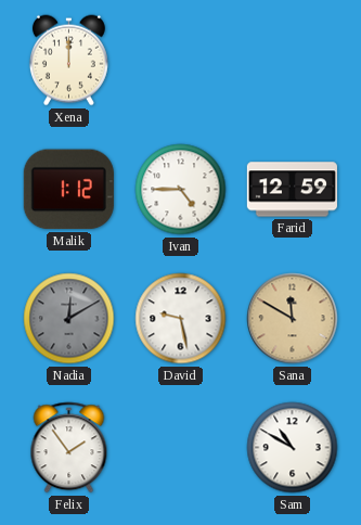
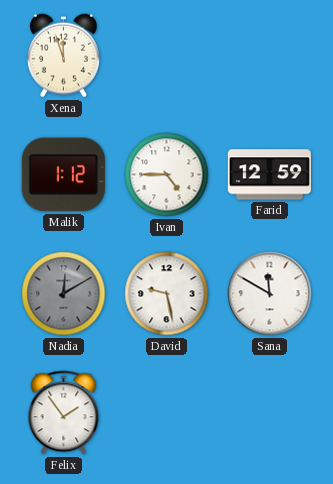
Xena: 12:00 -> 11:57
Sana dial: champagne -> white
Sam: 10:50 -> none
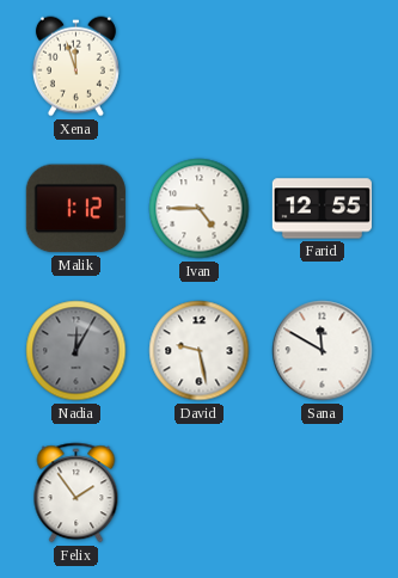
Farid: 12:59 -> 12:55
Nadia: 12:10 -> 12:05
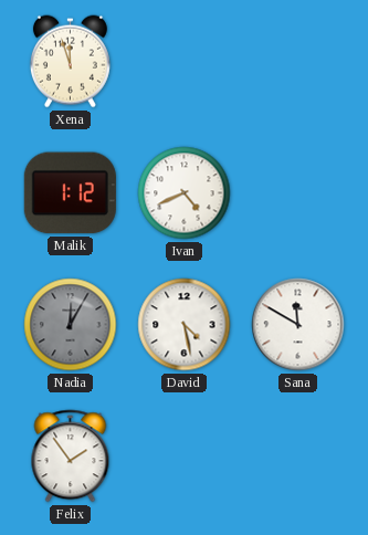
Ivan: 4:45 -> 4:41
Farid: 12:55 -> none
David: 9:28 -> 4:28
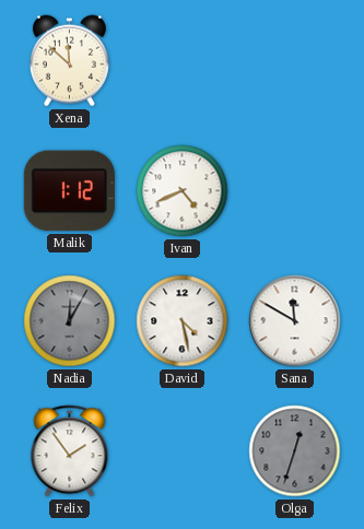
Xena: 11:57 -> 11:52
Olga: none -> 12:33
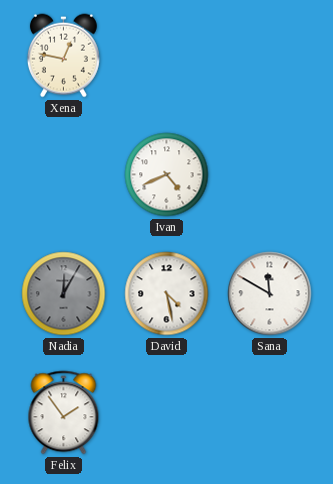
Xena: 11:52 -> 12:47
Malik: 1:12 -> none
Olga: 12:33 -> none
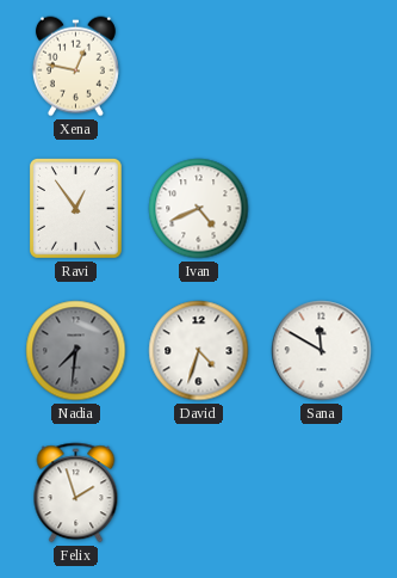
Ravi: none -> 12:54
Nadia: 12:05 -> 7:31
David: 4:28 -> 4:33
Felix: 1:54 -> 1:57
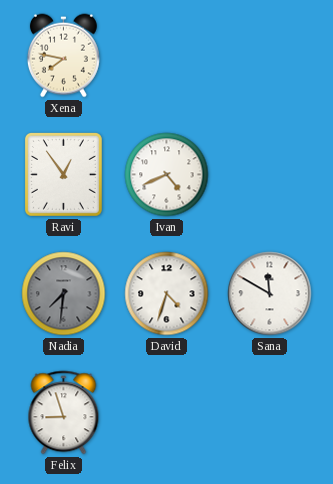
Xena: 12:47 -> 7:47
Felix: 1:57 -> 8:57
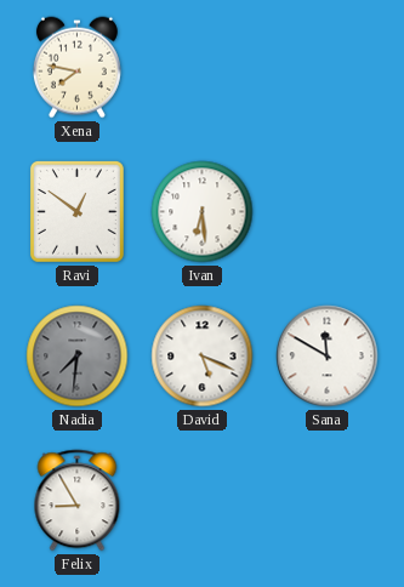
Ravi: 12:54 -> 12:51
Ivan: 4:41 -> 6:29
David: 4:33 -> 5:19
Felix: 8:57 -> 8:55
